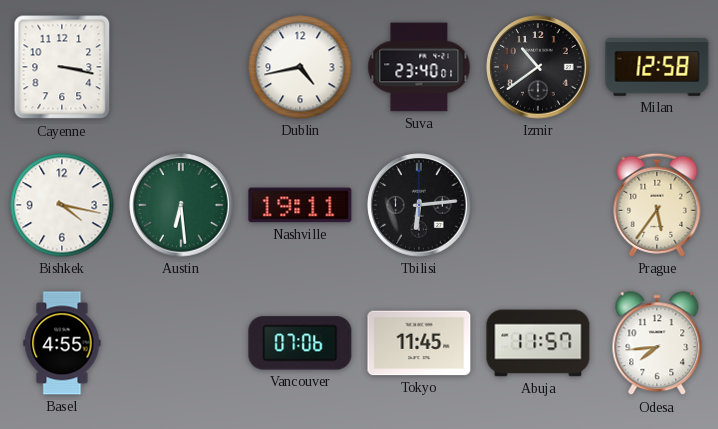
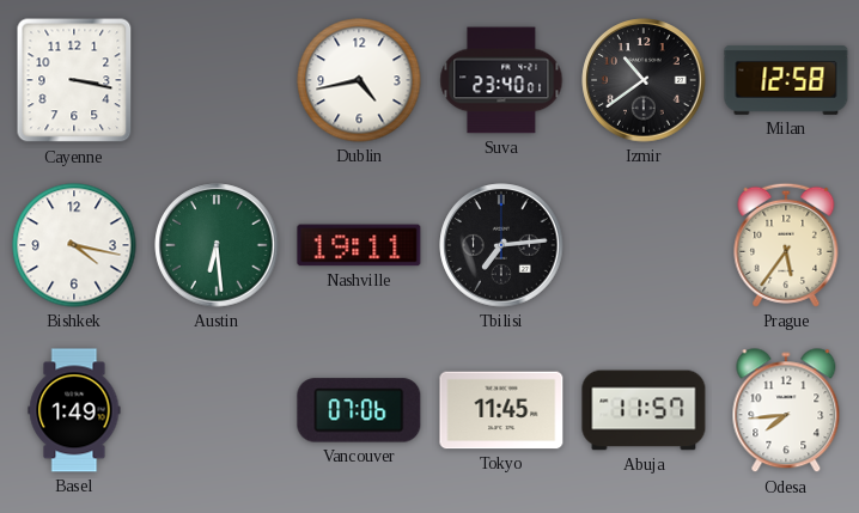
Tbilisi: 6:14 -> 7:14
Basel: 4:55 -> 1:49
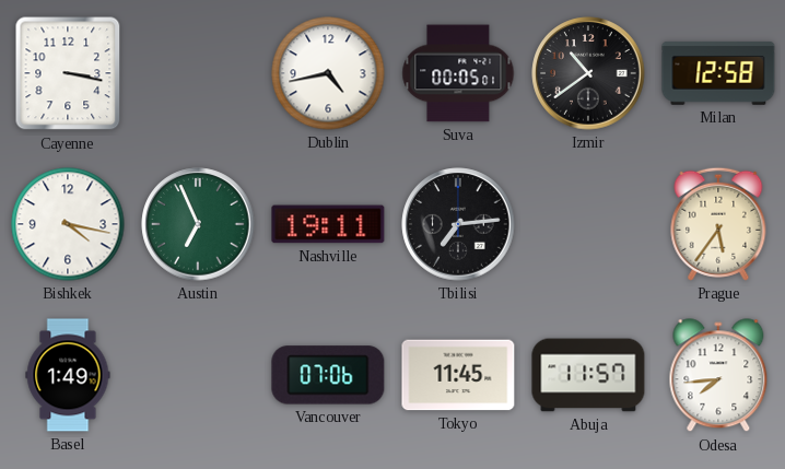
Suva: 23:40 -> 00:05
Austin: 6:29 -> 6:56
